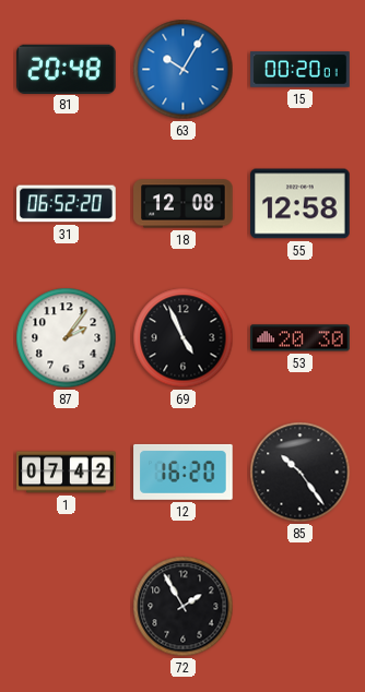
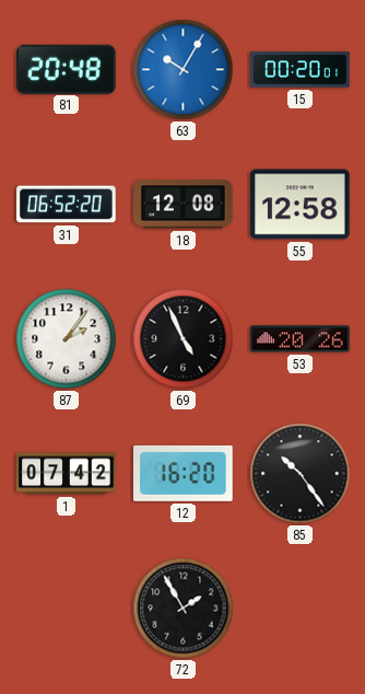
53: 20:30 -> 20:26
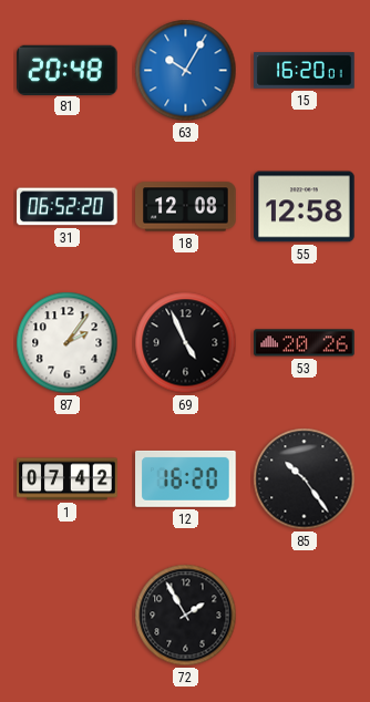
15: 00:20 -> 16:20
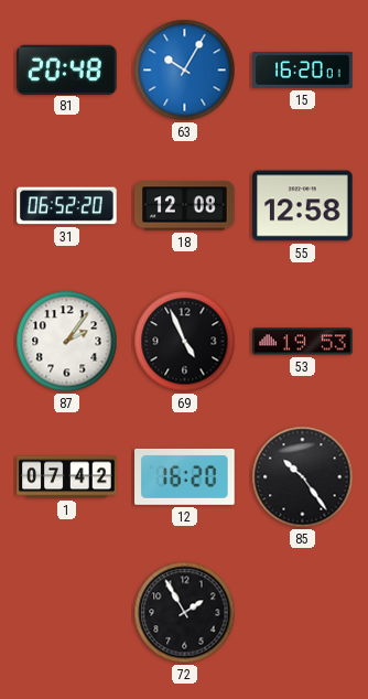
53: 20:26 -> 19:53
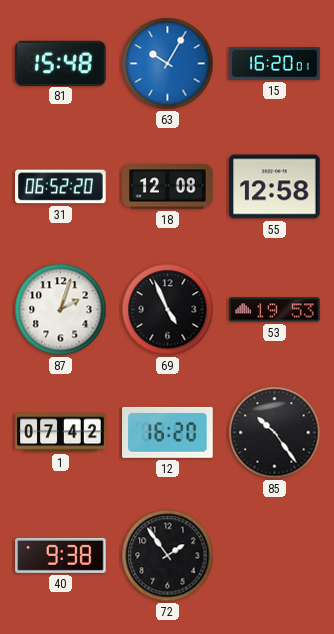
81: 20:48 -> 15:48
87: 2:06 -> 2:03
40: none -> 9:38
72: 1:55 -> 1:54
